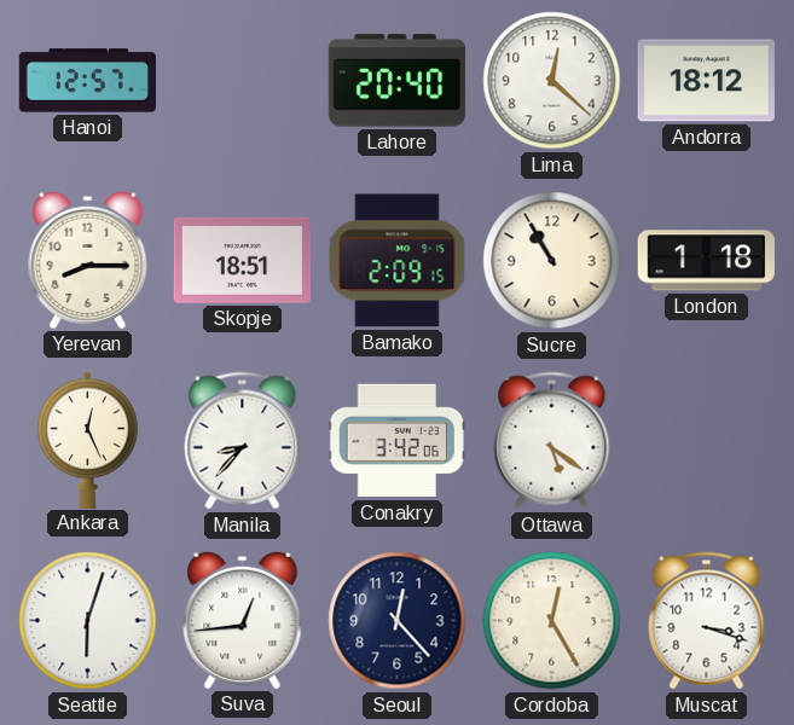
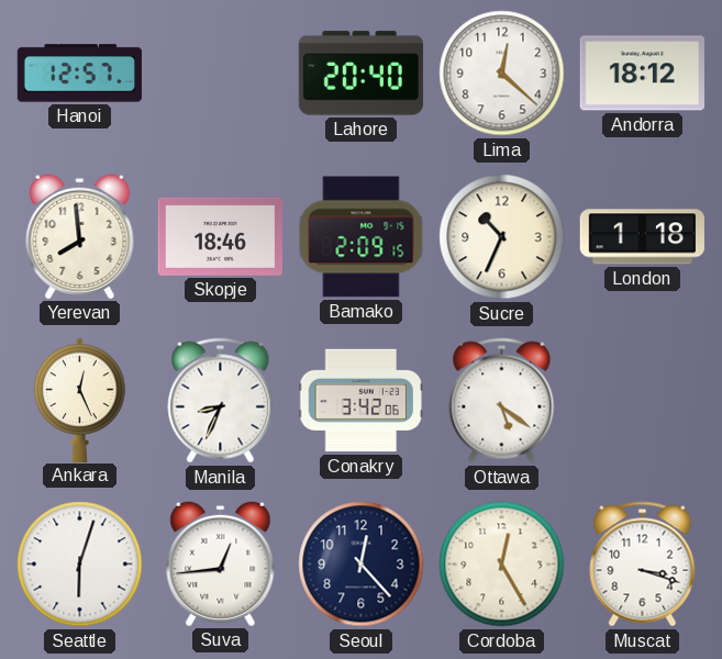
Yerevan: 8:15 -> 7:59
Skopje: 18:51 -> 18:46
Sucre: 10:55 -> 10:34
Manila: 8:37 -> 8:34
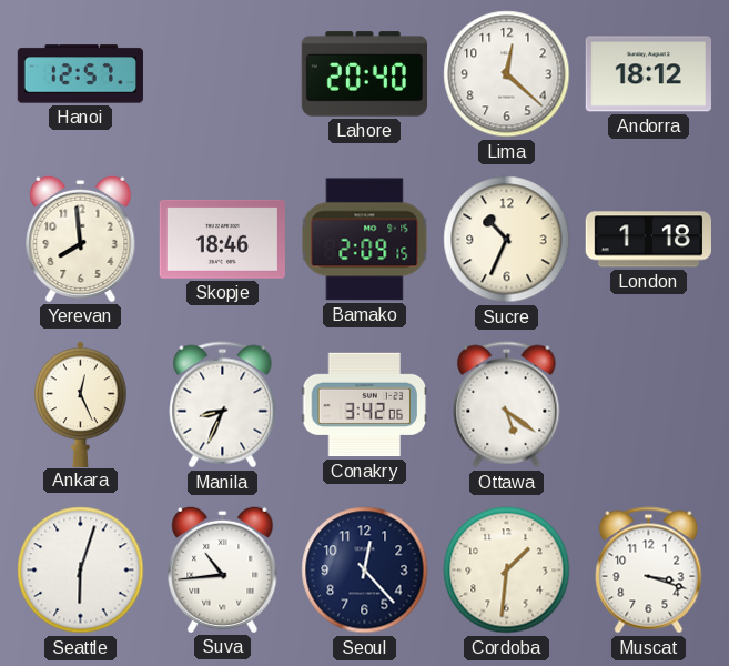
Suva: 12:44 -> 10:44
Cordoba: 12:25 -> 1:31
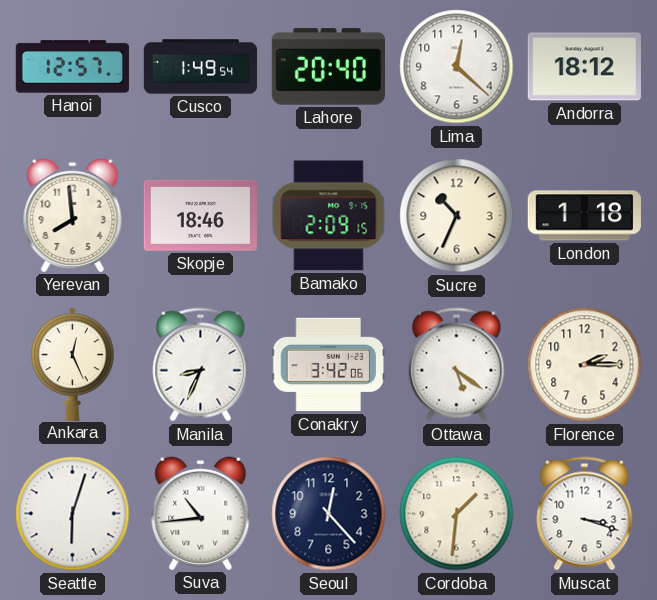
Cusco: none -> 1:49
Florence: none -> 2:15
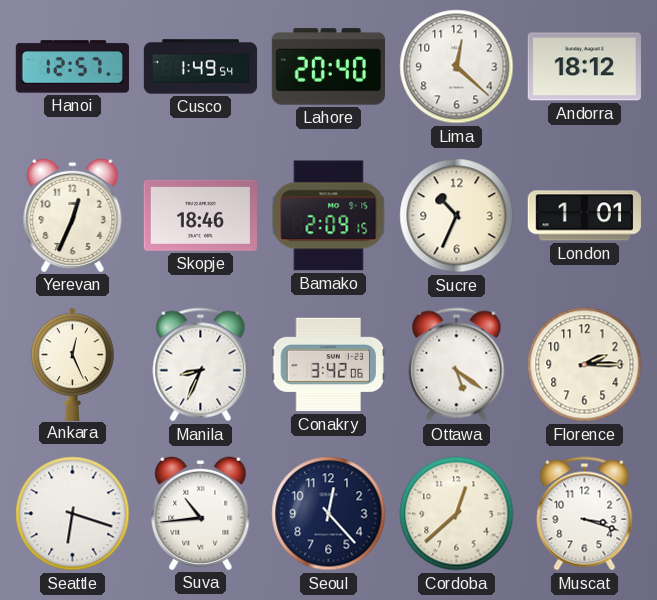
Yerevan: 7:59 -> 12:34
London: 1:18 -> 1:01
Seattle: 6:03 -> 6:18
Cordoba: 1:31 -> 12:38
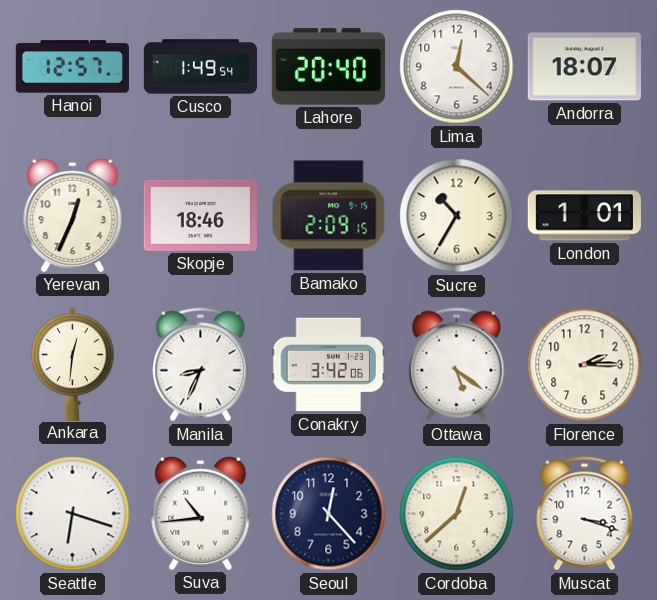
Andorra: 18:12 -> 18:07
Sucre: 10:34 -> 10:35
Ankara: 12:26 -> 12:31
